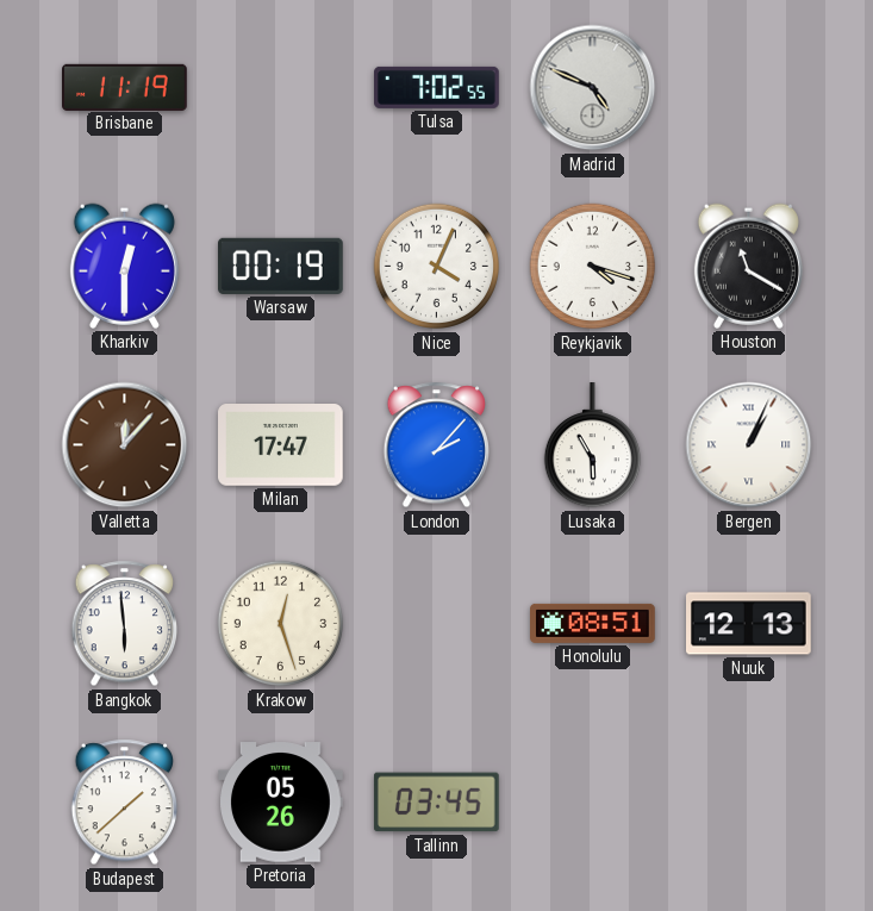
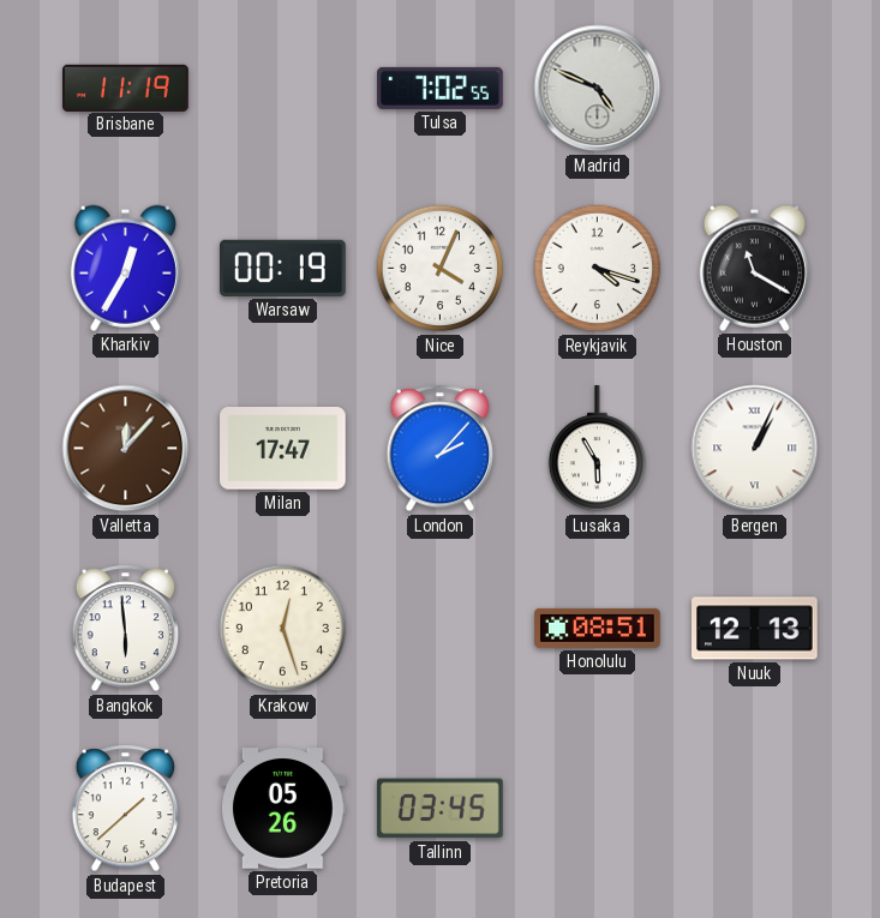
Kharkiv: 12:30 -> 12:35
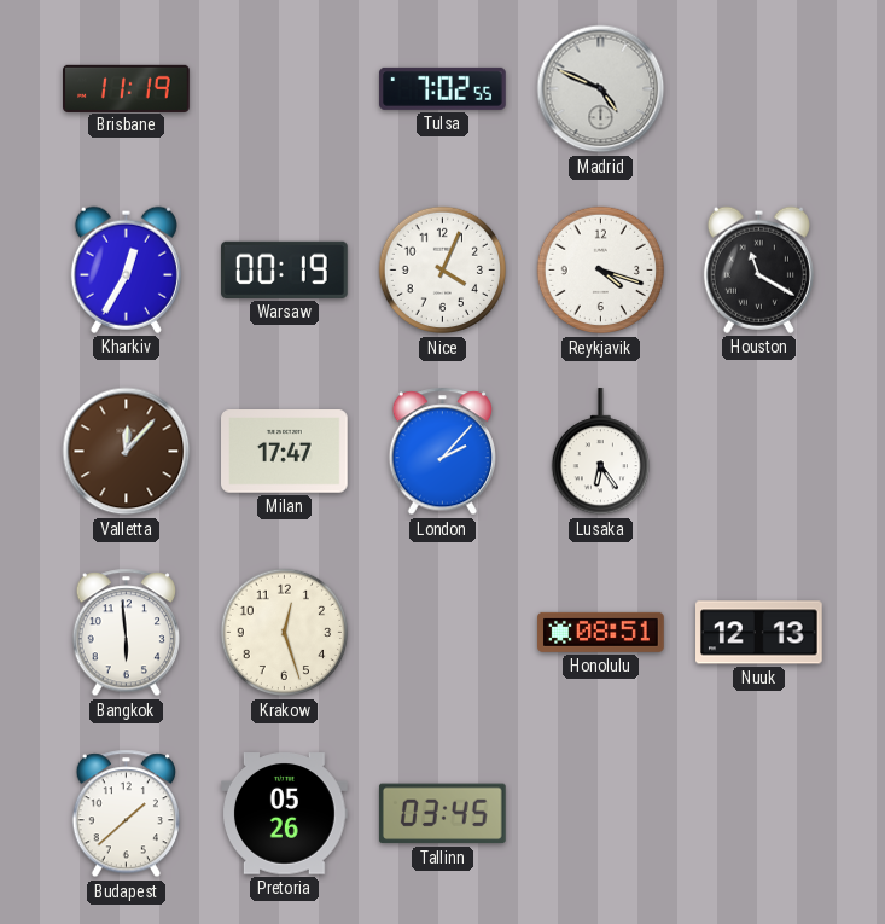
Lusaka: 5:55 -> 6:24
Bergen: 1:04 -> none
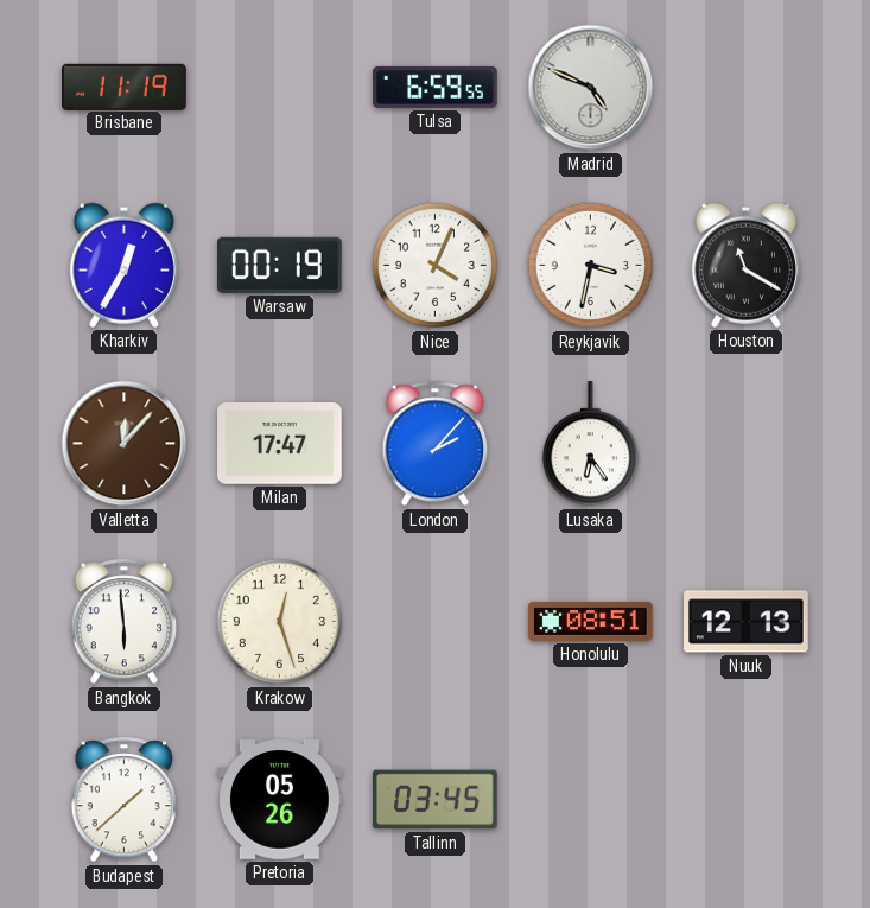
Tulsa: 7:02 -> 6:59
Reykjavik: 4:18 -> 3:32
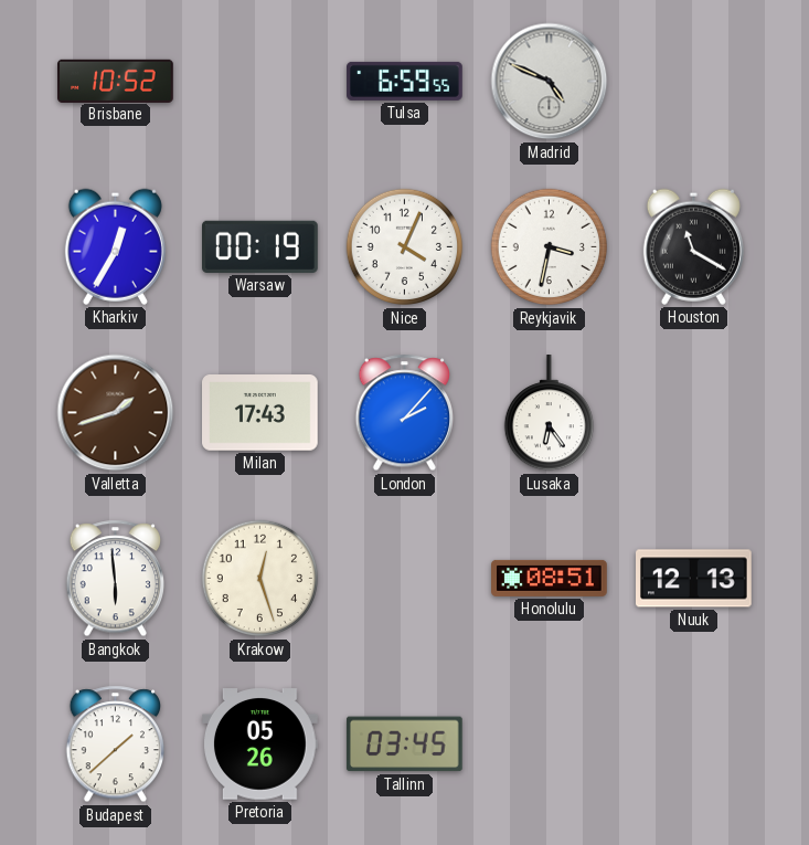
Brisbane: 11:19 -> 10:52
Valletta: 12:07 -> 1:42
Milan: 17:47 -> 17:43
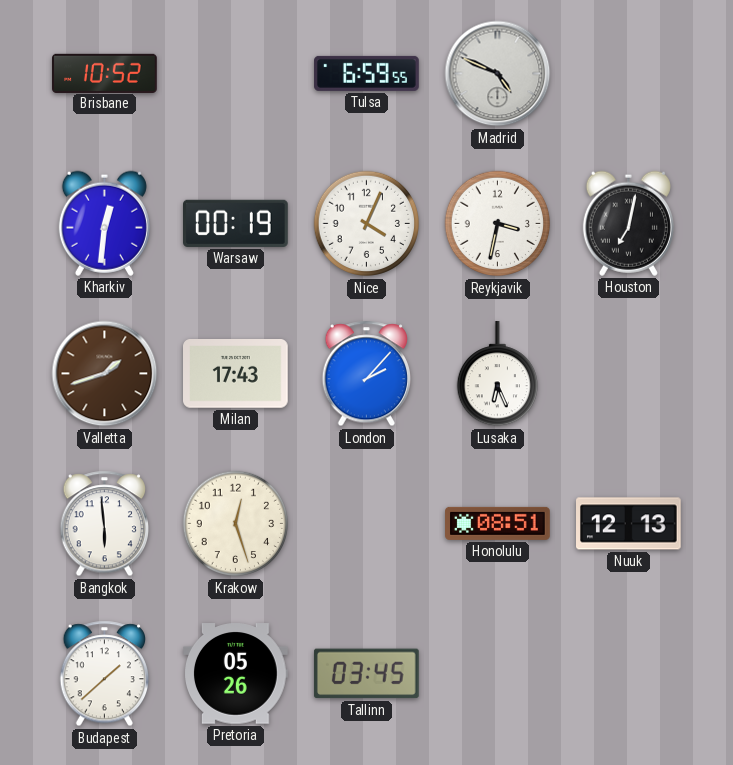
Kharkiv: 12:35 -> 12:31
Houston: 11:20 -> 7:02
Lusaka: 6:24 -> 6:26
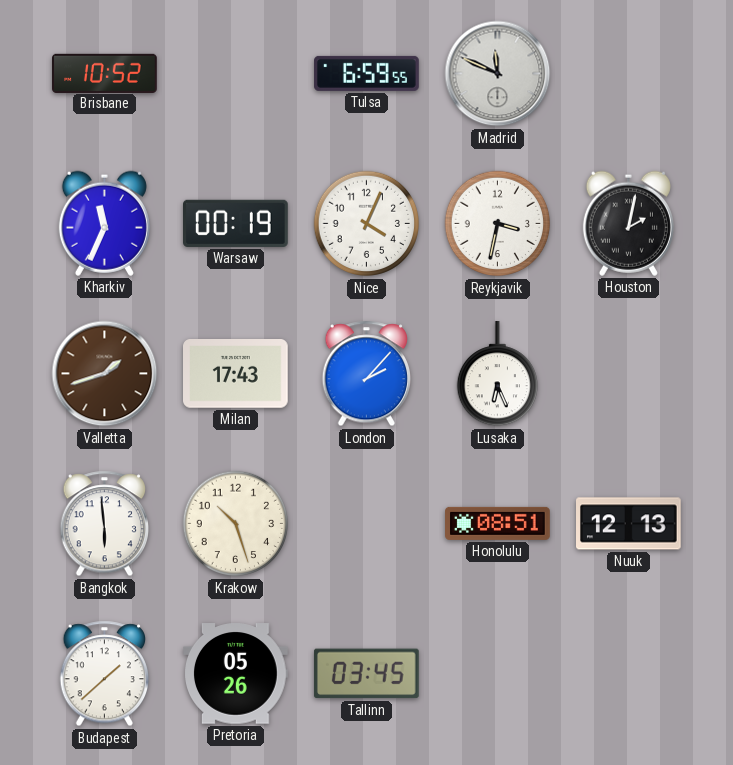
Madrid: 4:49 -> 11:49
Kharkiv: 12:31 -> 11:34
Houston: 7:02 -> 2:02
Krakow: 12:27 -> 10:27
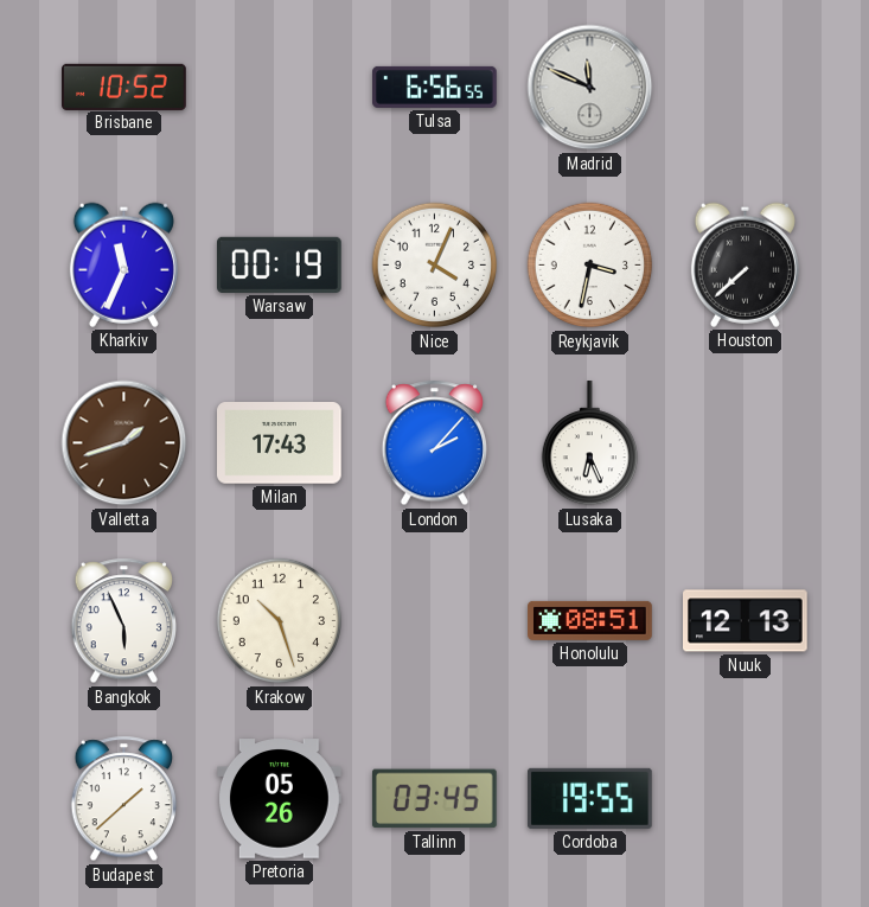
Tulsa: 6:59 -> 6:56
Houston: 2:02 -> 7:38
Bangkok: 5:59 -> 5:56
Cordoba: none -> 19:55
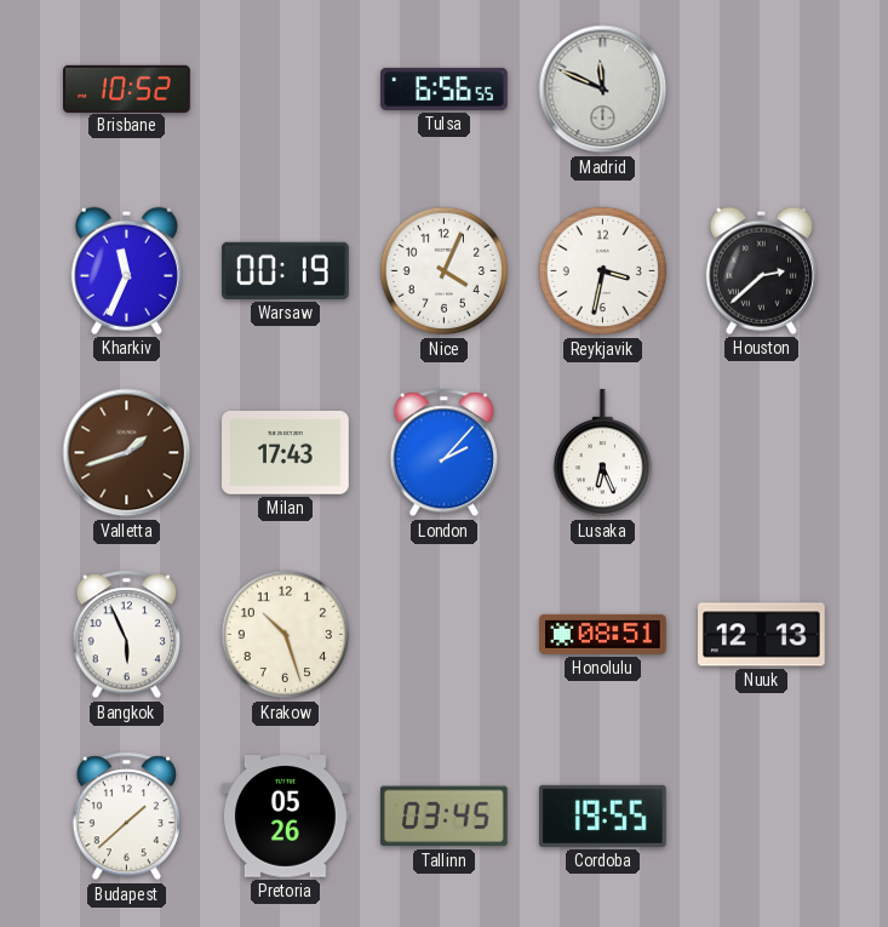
Houston: 7:38 -> 2:38
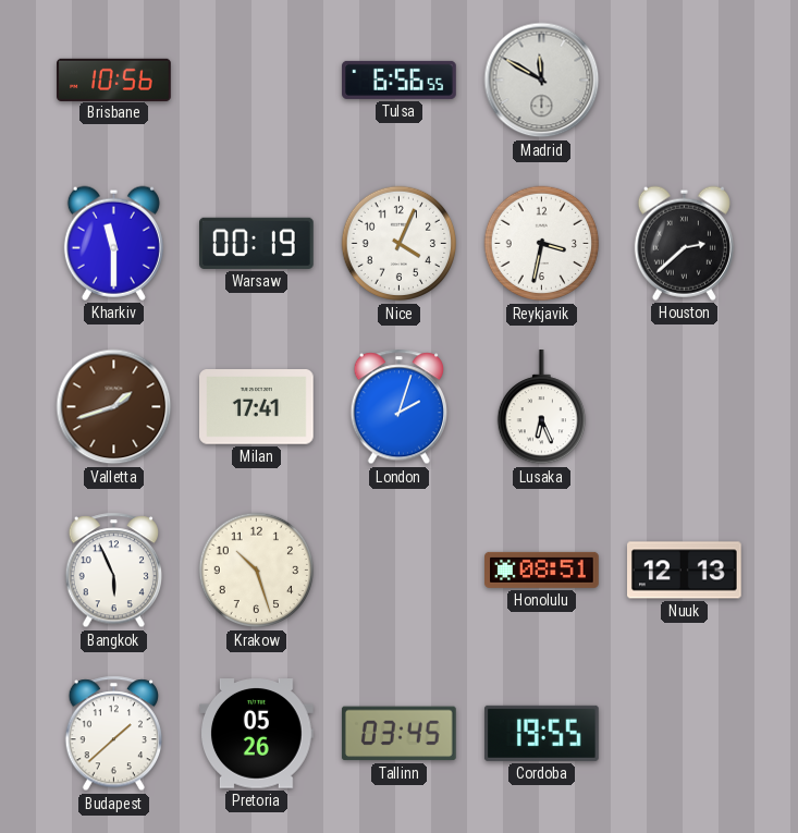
Brisbane: 10:52 -> 10:56
Madrid: 11:49 -> 11:50
Kharkiv: 11:34 -> 11:30
Milan: 17:43 -> 17:41
London: 2:07 -> 2:03
